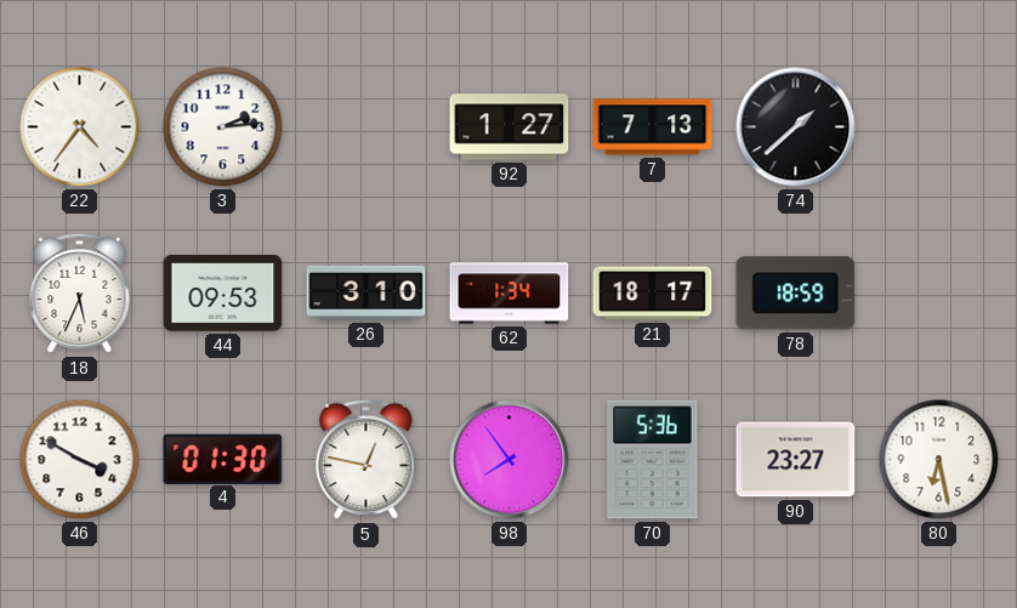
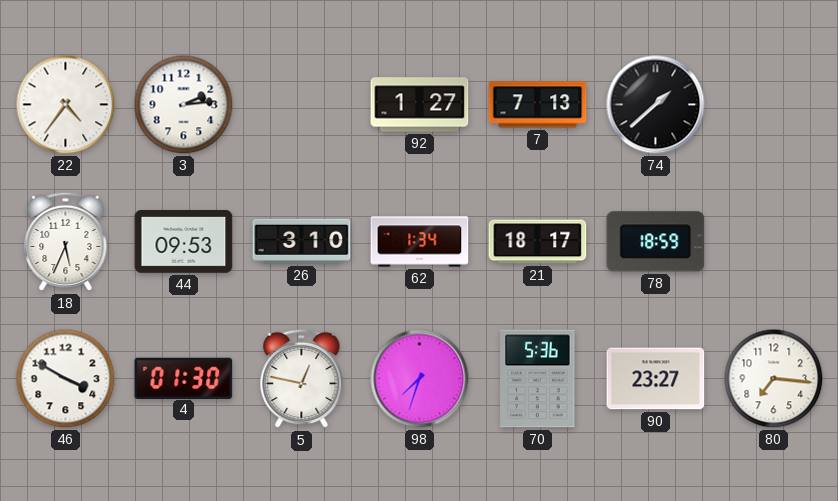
98: 7:54 -> 7:33
80: 6:28 -> 7:16
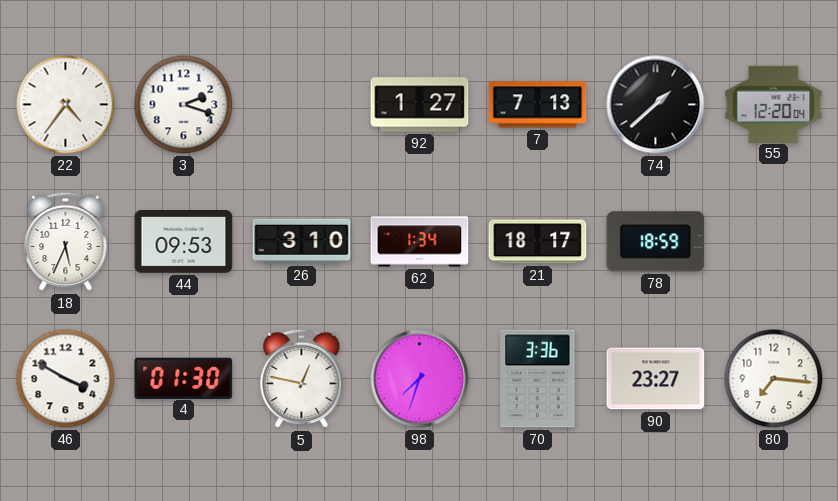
3: 2:14 -> 2:18
55: none -> 12:20
70: 5:36 -> 3:36
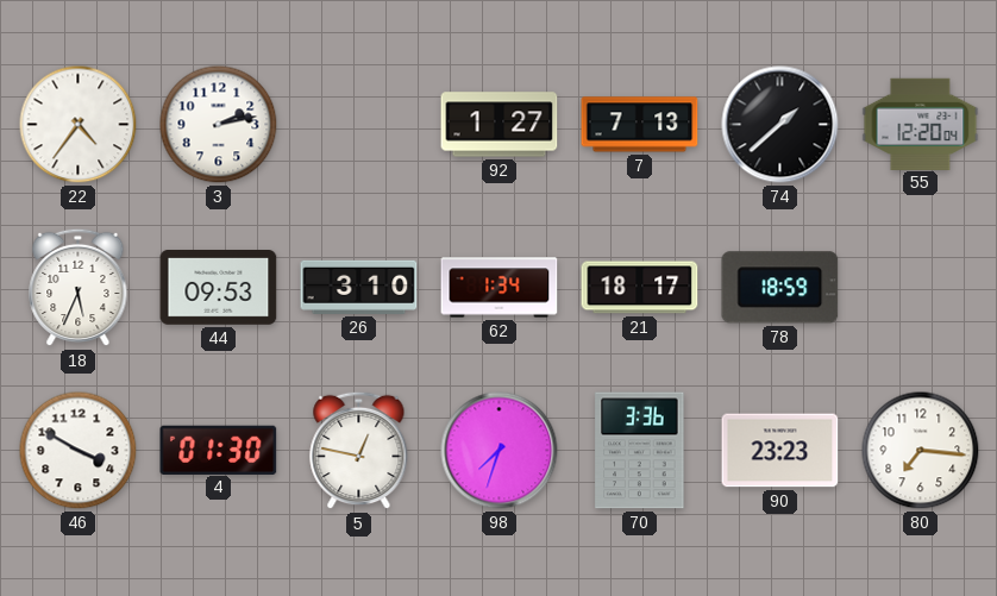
3: 2:18 -> 2:13
90: 23:27 -> 23:23
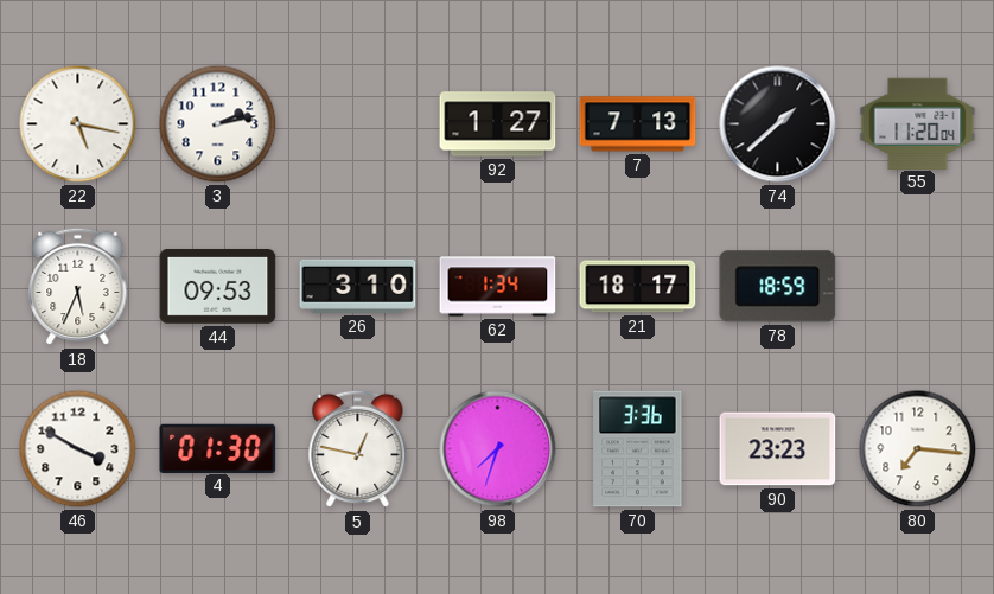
22: 4:36 -> 5:17
55: 12:20 -> 11:20
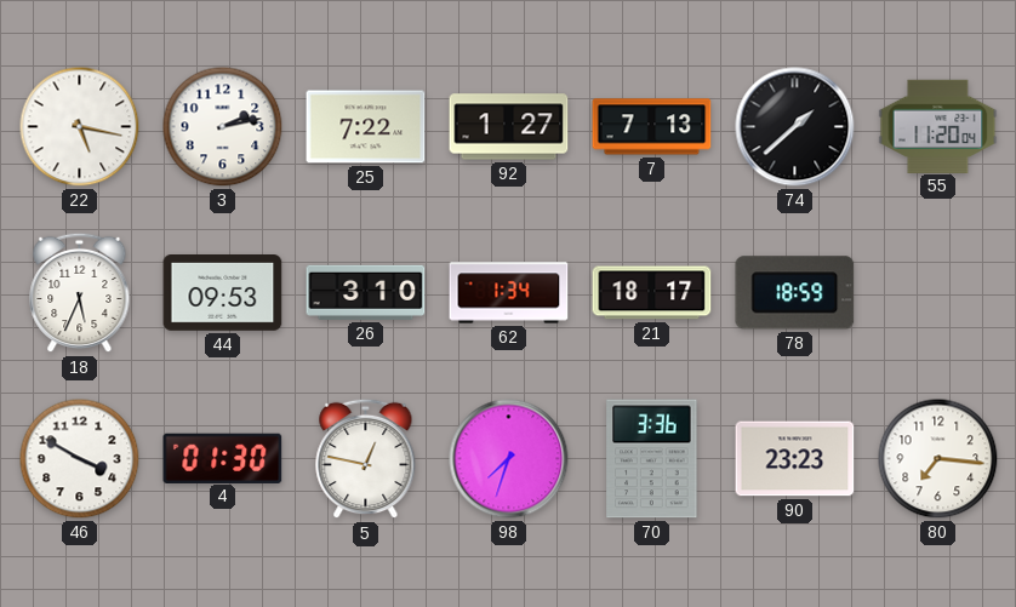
25: none -> 7:22
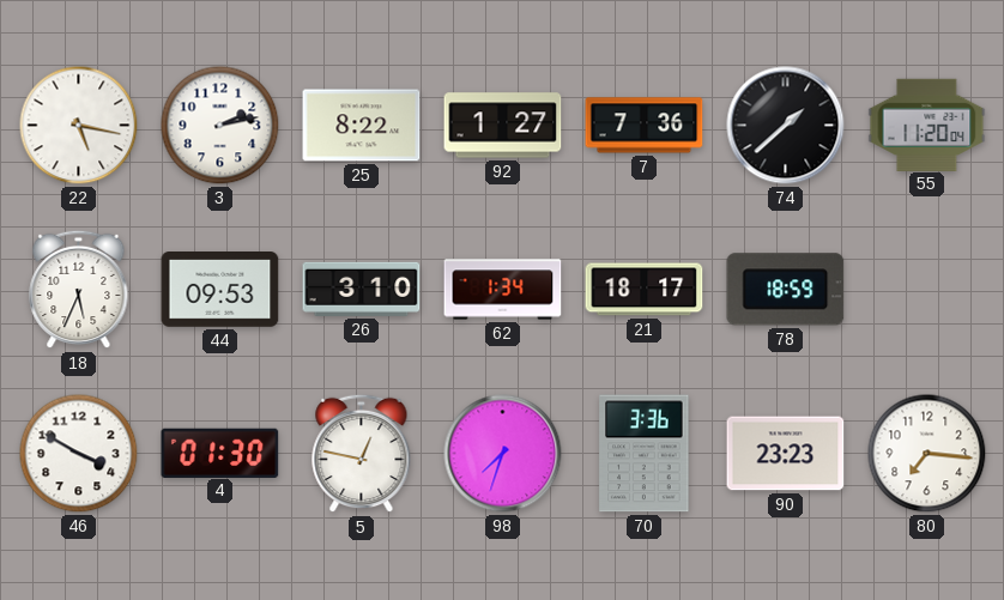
25: 7:22 -> 8:22
7: 7:13 -> 7:36
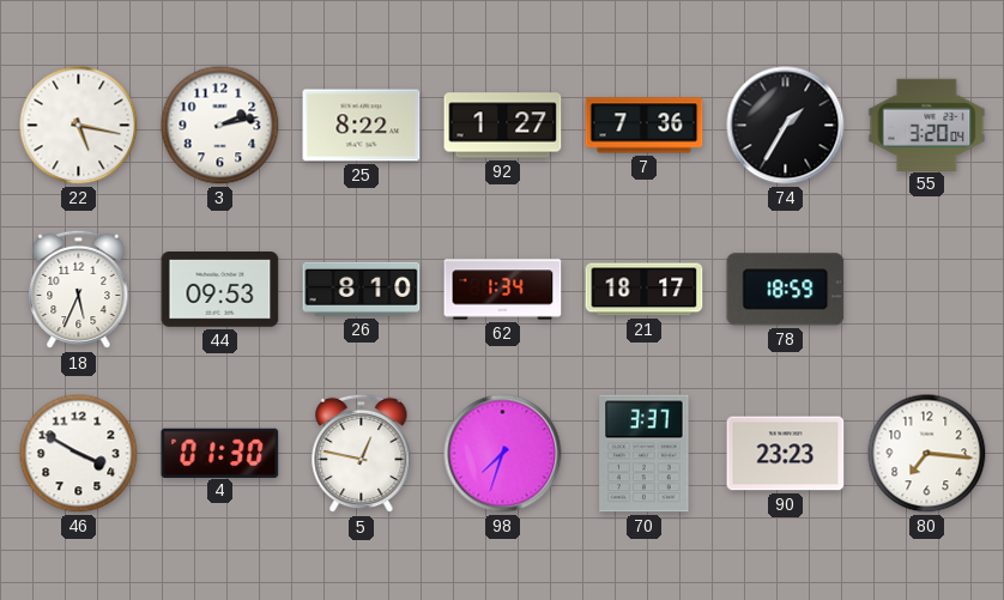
74: 1:38 -> 1:35
55: 11:20 -> 3:20
26: 3:10 -> 8:10
70: 3:36 -> 3:37
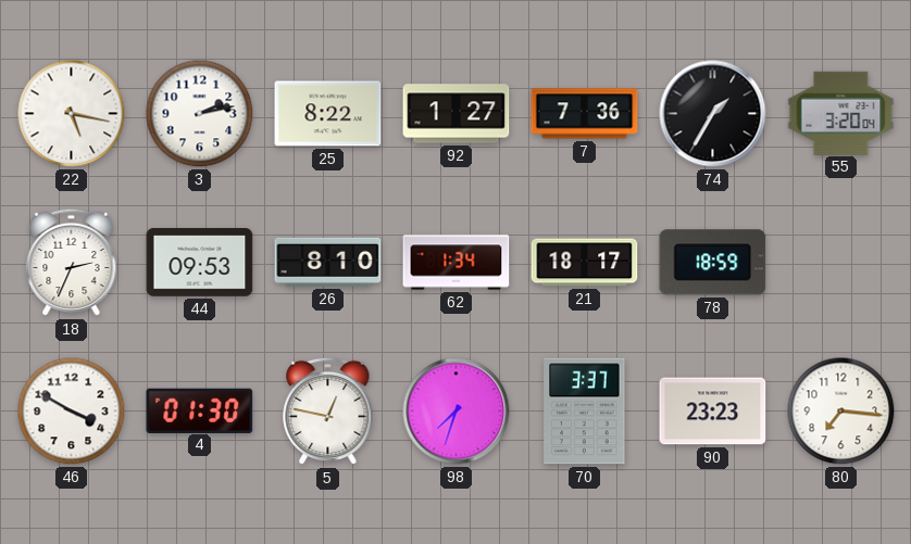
18: 5:34 -> 2:34
